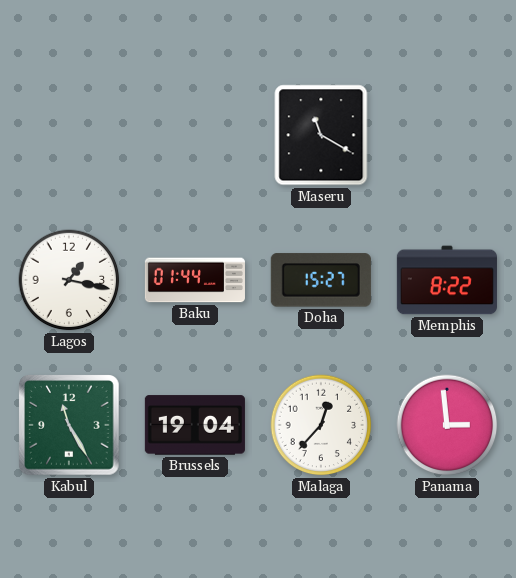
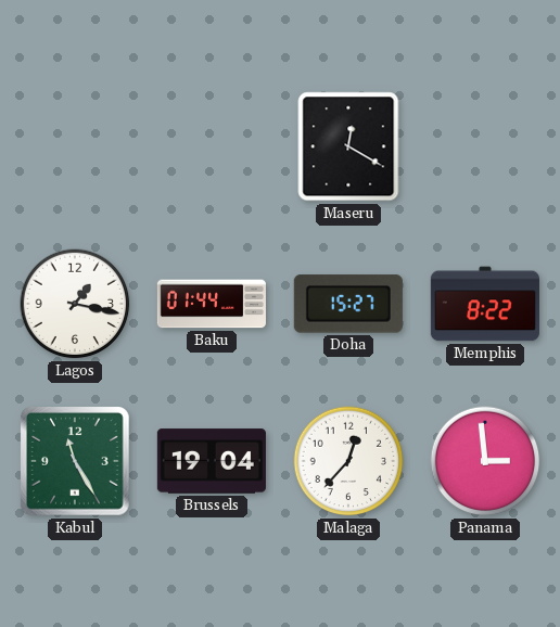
Maseru: 11:20 -> 12:20
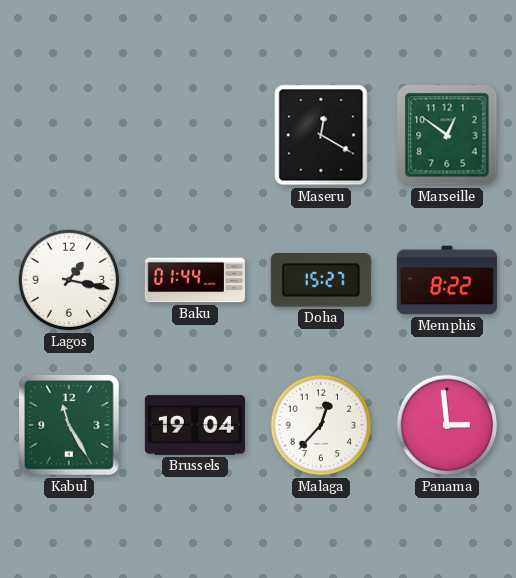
Marseille: none -> 12:51
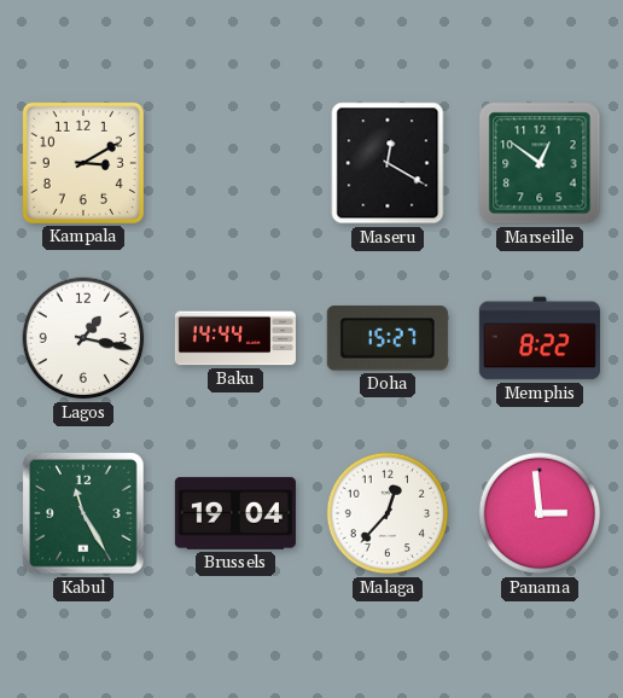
Kampala: none -> 3:10
Baku: 01:44 -> 14:44
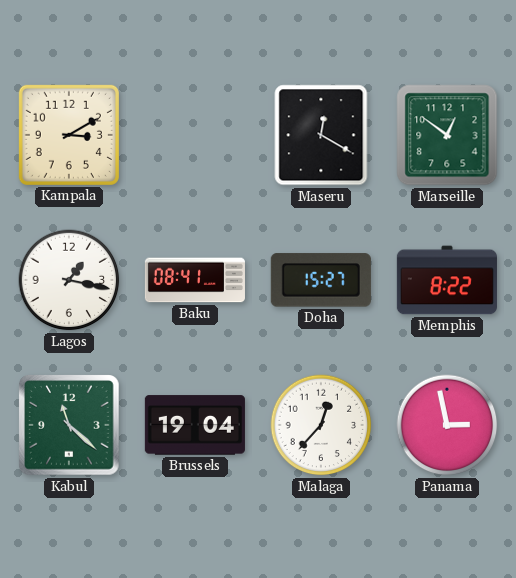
Baku: 14:44 -> 08:41
Kabul: 11:25 -> 11:22
Panama: 2:59 -> 2:58
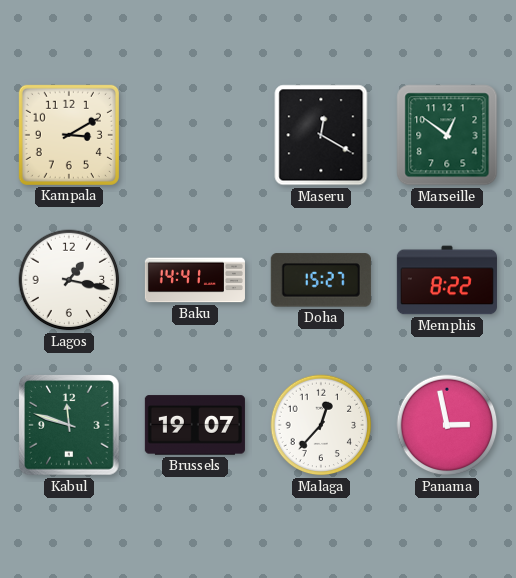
Baku: 08:41 -> 14:41
Kabul: 11:22 -> 11:48
Brussels: 19:04 -> 19:07
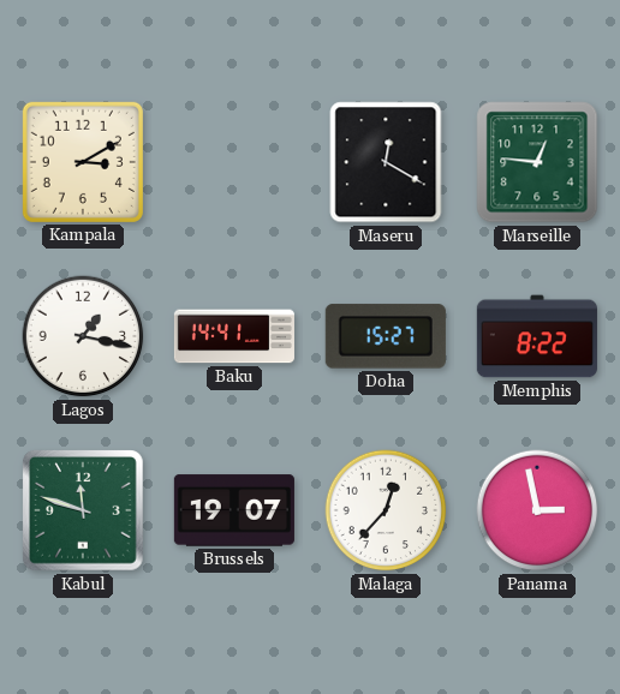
Marseille: 12:51 -> 12:46
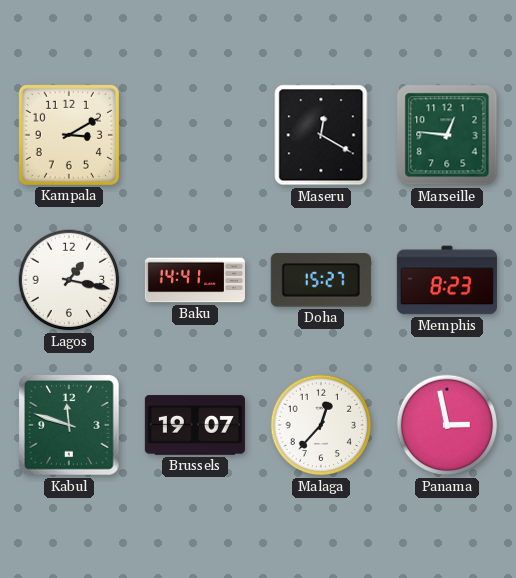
Memphis: 8:22 -> 8:23
